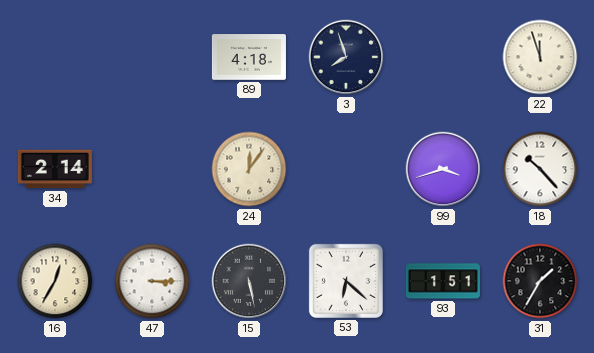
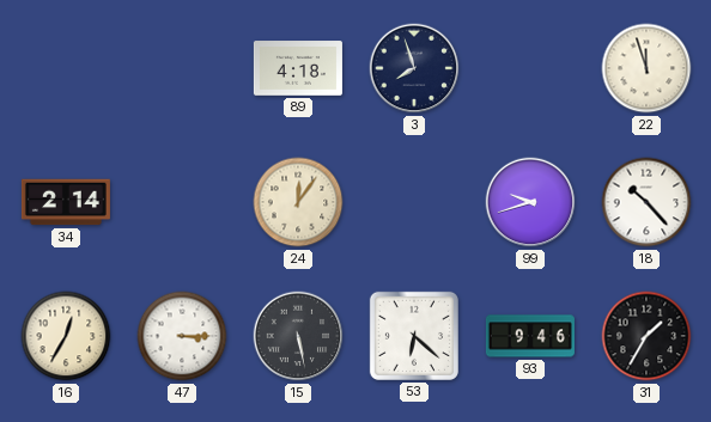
99: 3:42 -> 9:42
93: 1:51 -> 9:46
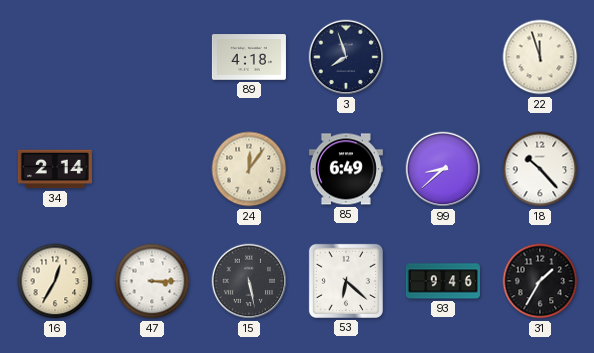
85: none -> 6:49
99: 9:42 -> 8:38
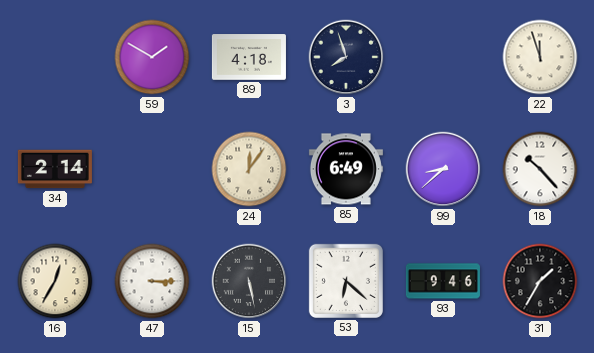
59: none -> 1:50
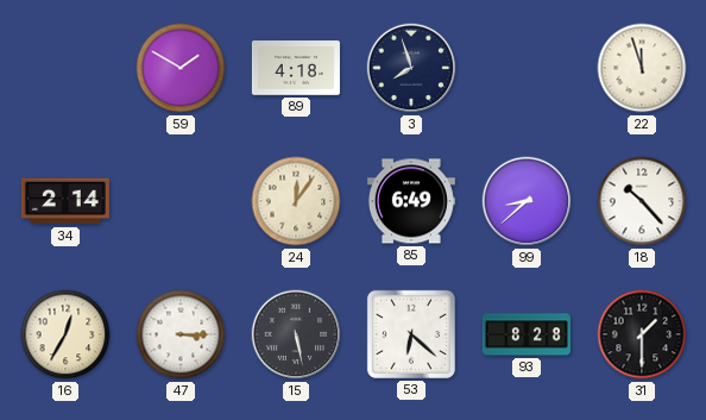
93: 9:46 -> 8:28
31: 1:35 -> 1:30
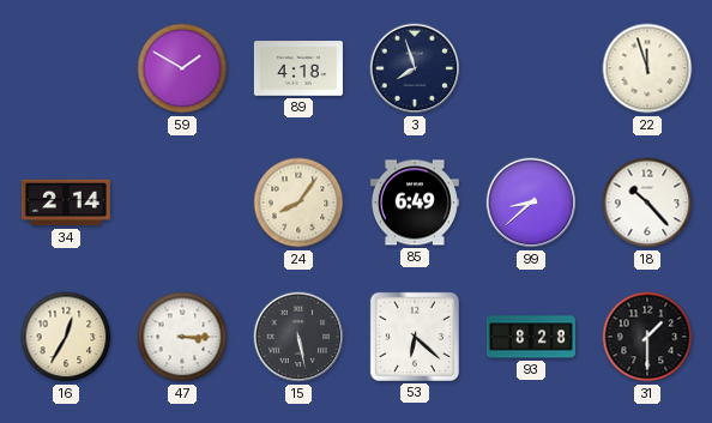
24: 12:06 -> 8:06
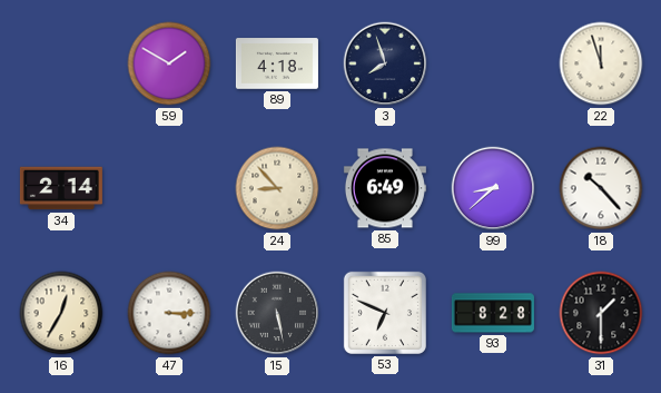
24: 8:06 -> 8:53
53: 6:22 -> 6:49
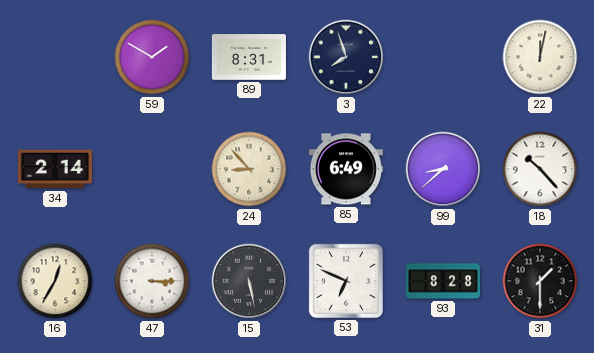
89: 4:18 -> 8:31
22: 11:57 -> 12:02
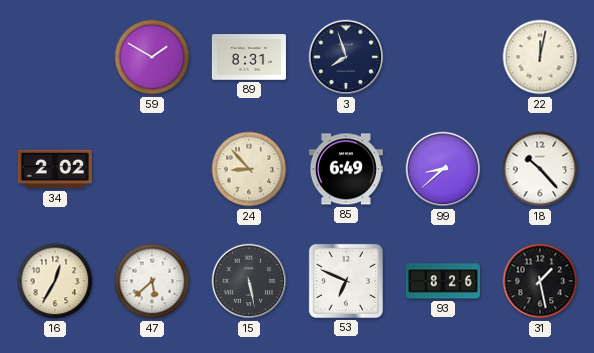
34: 2:14 -> 2:02
47: 3:15 -> 5:38
93: 8:28 -> 8:26
31: 1:30 -> 1:28
